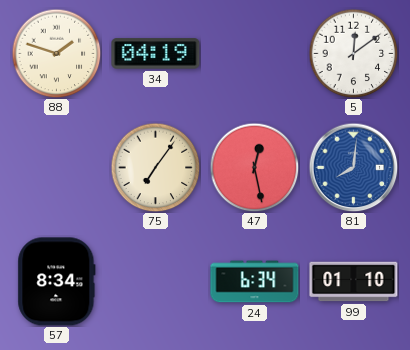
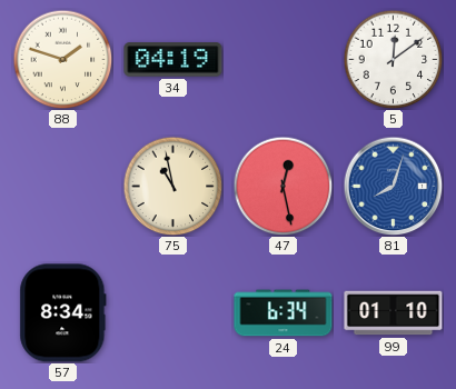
75: 7:06 -> 10:58
81: 8:01 -> 8:03
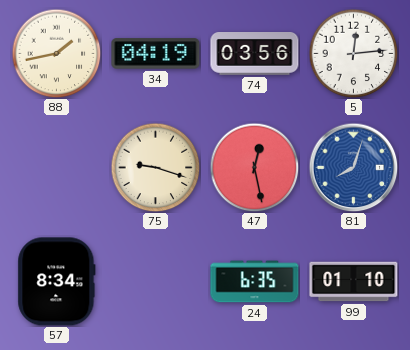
88: 1:48 -> 1:43
74: none -> 03:56
5: 12:09 -> 12:14
75: 10:58 -> 9:18
24: 6:34 -> 6:35
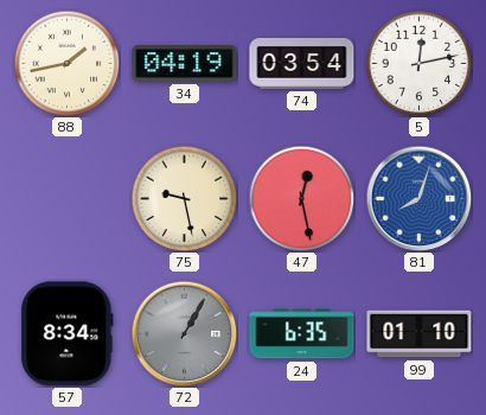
74: 03:56 -> 03:54
5: 12:14 -> 12:13
75: 9:18 -> 9:28
72: none -> 1:05
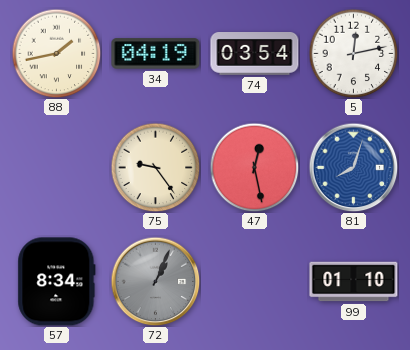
75: 9:28 -> 9:24
72: 1:05 -> 1:04
24: 6:35 -> none
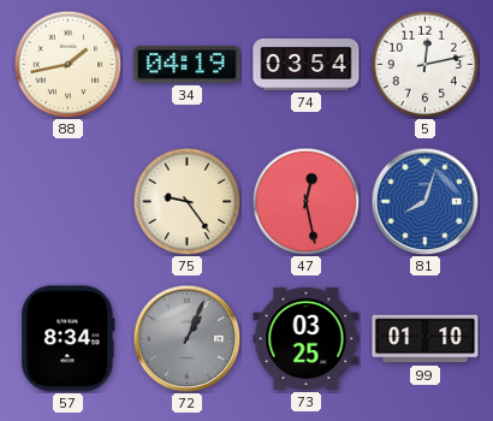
73: none -> 03:25
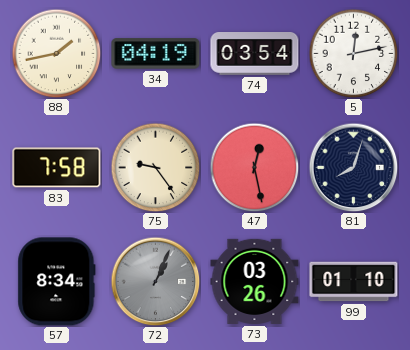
83: none -> 7:58
81 dial: blue -> navy
73: 03:25 -> 03:26
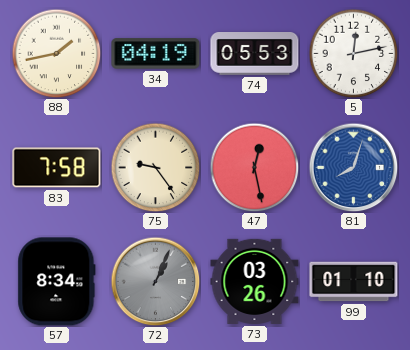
74: 03:54 -> 05:53
81 dial: navy -> blue
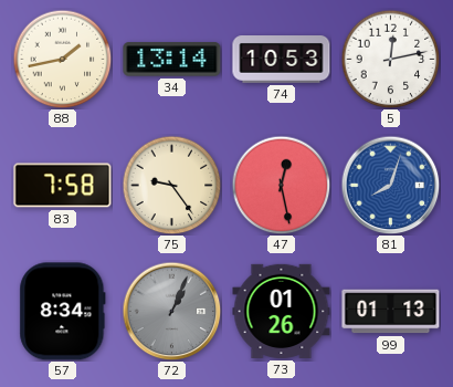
34: 04:19 -> 13:14
74: 05:53 -> 10:53
73: 03:26 -> 01:26
99: 01:10 -> 01:13
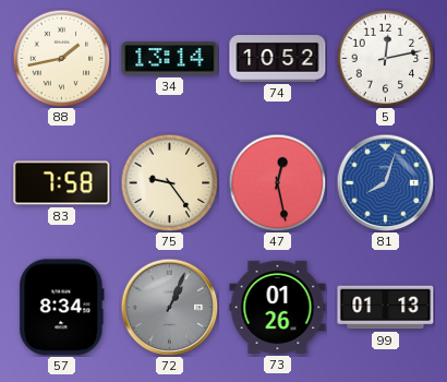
74: 10:53 -> 10:52
